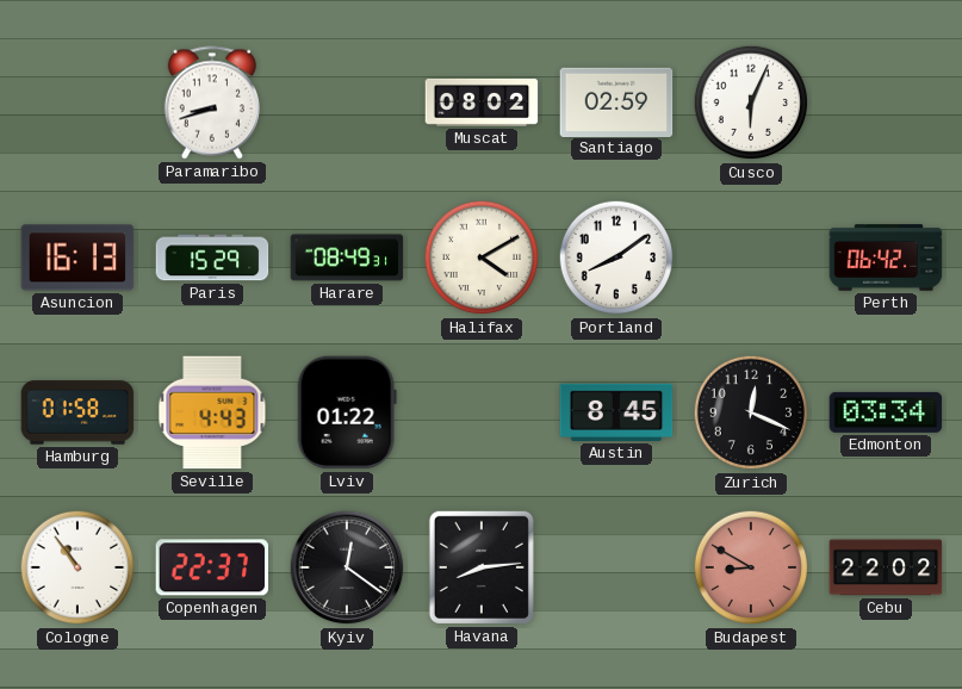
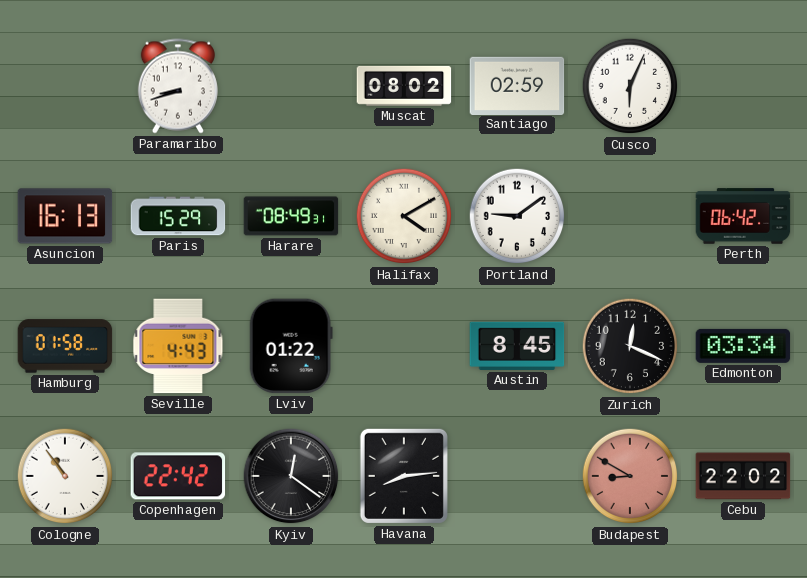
Portland: 8:09 -> 9:09
Copenhagen: 22:37 -> 22:42
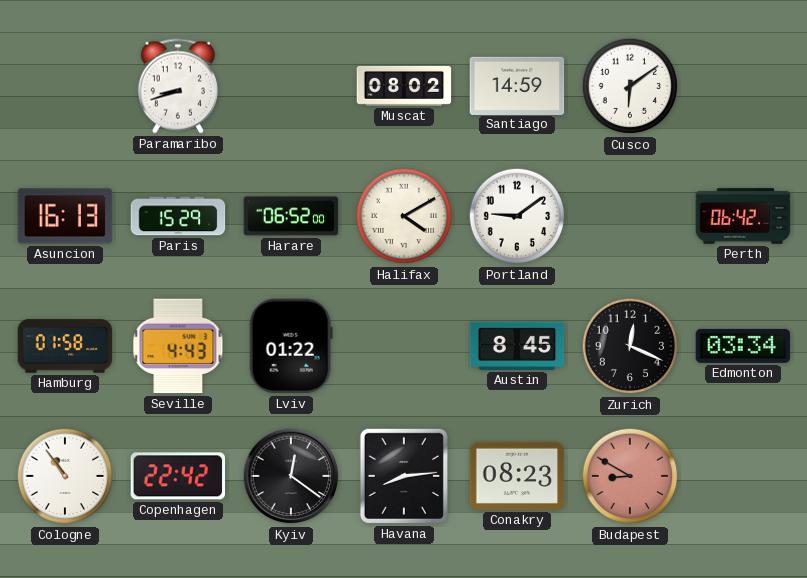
Santiago: 02:59 -> 14:59
Cusco: 6:04 -> 6:09
Harare: 08:49 -> 06:52
Conakry: none -> 08:23
Cebu: 22:02 -> none
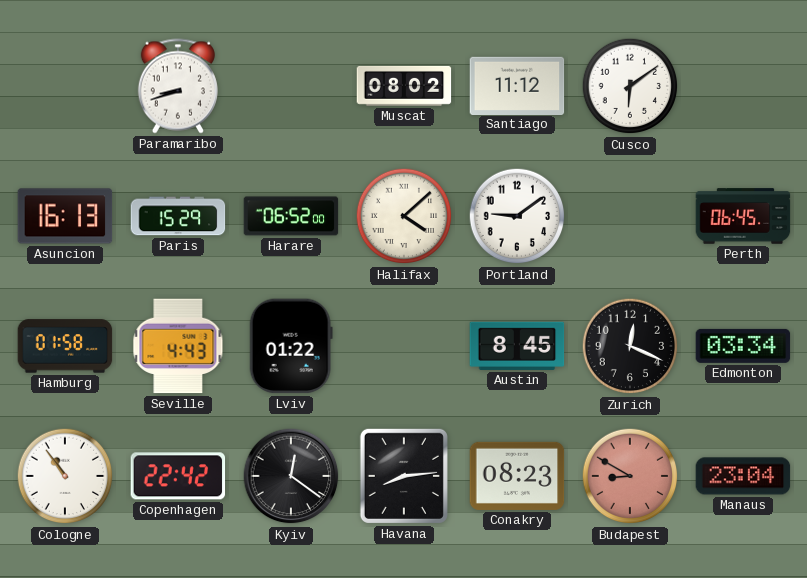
Santiago: 14:59 -> 11:12
Halifax: 4:10 -> 4:08
Perth: 06:42 -> 06:45
Manaus: none -> 23:04
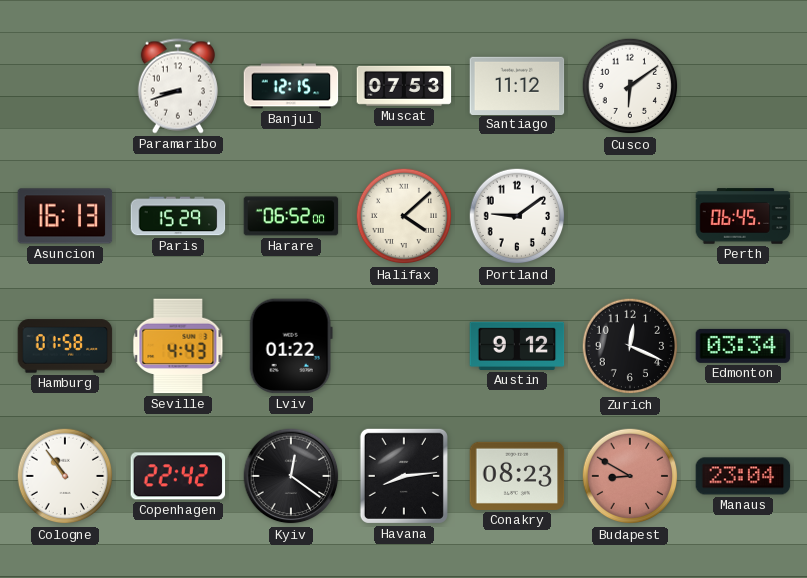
Banjul: none -> 12:15
Muscat: 08:02 -> 07:53
Austin: 8:45 -> 9:12
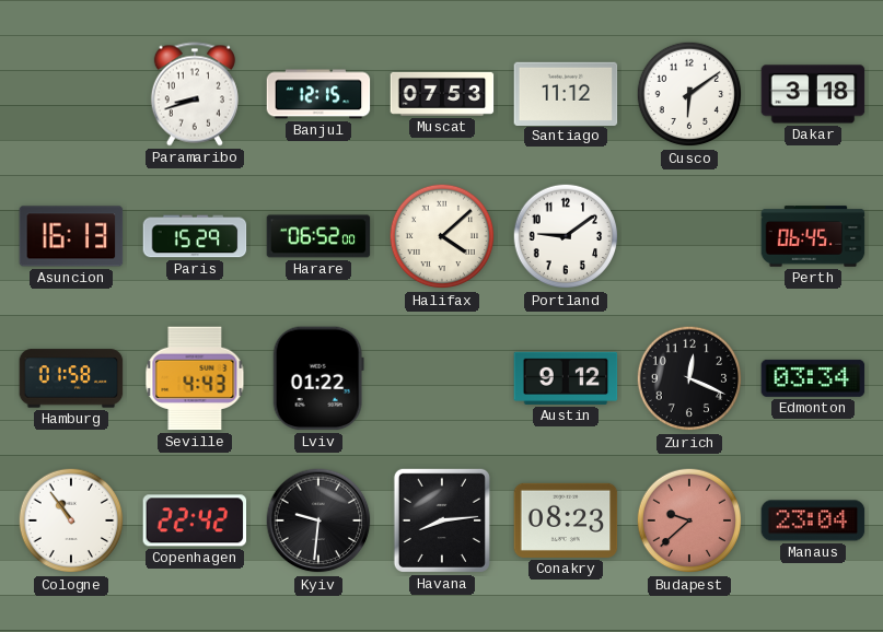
Dakar: none -> 3:18
Kyiv: 12:21 -> 9:31
Budapest: 8:50 -> 9:38
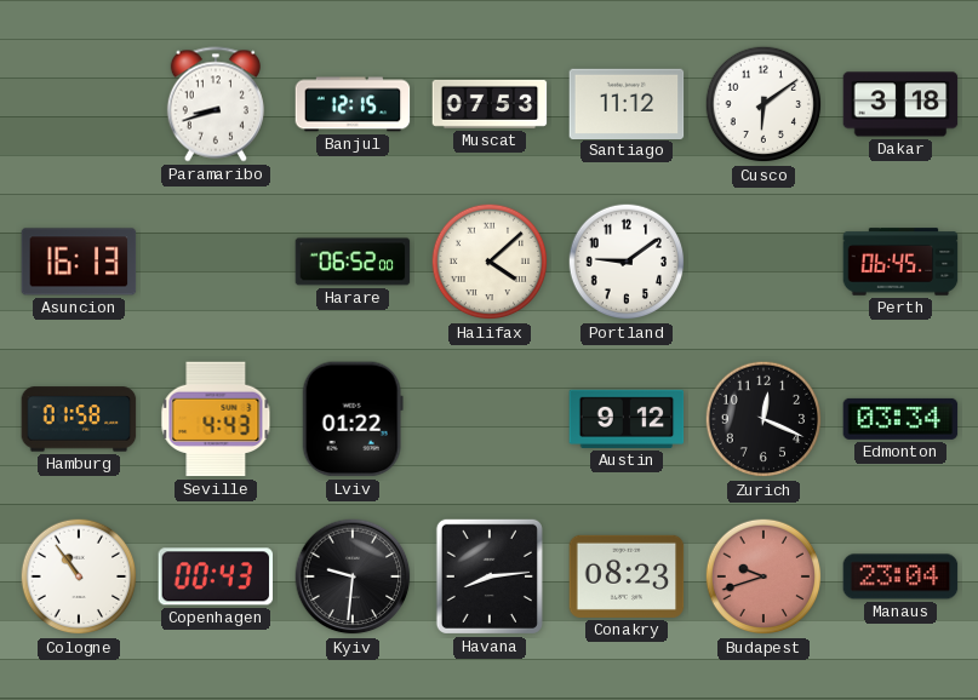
Paris: 15:29 -> none
Copenhagen: 22:42 -> 00:43
Budapest: 9:38 -> 9:42
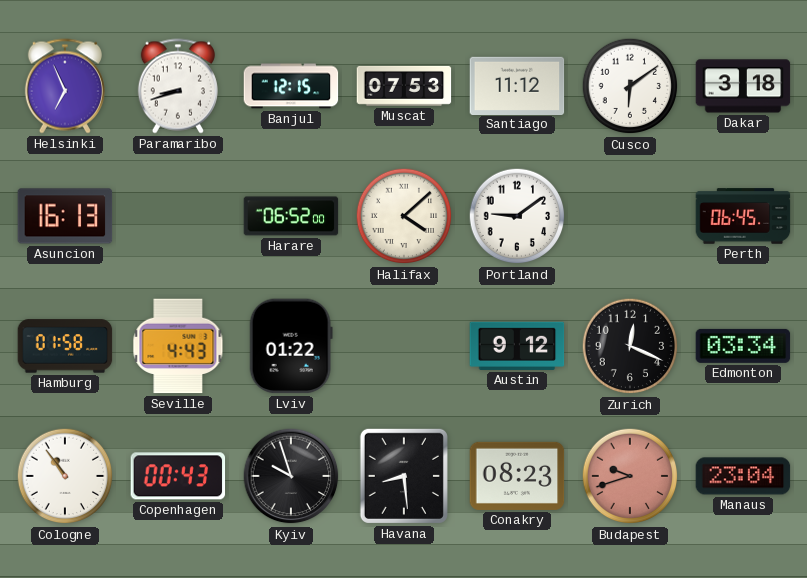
Helsinki: none -> 6:56
Kyiv: 9:31 -> 9:57
Havana: 8:14 -> 8:29
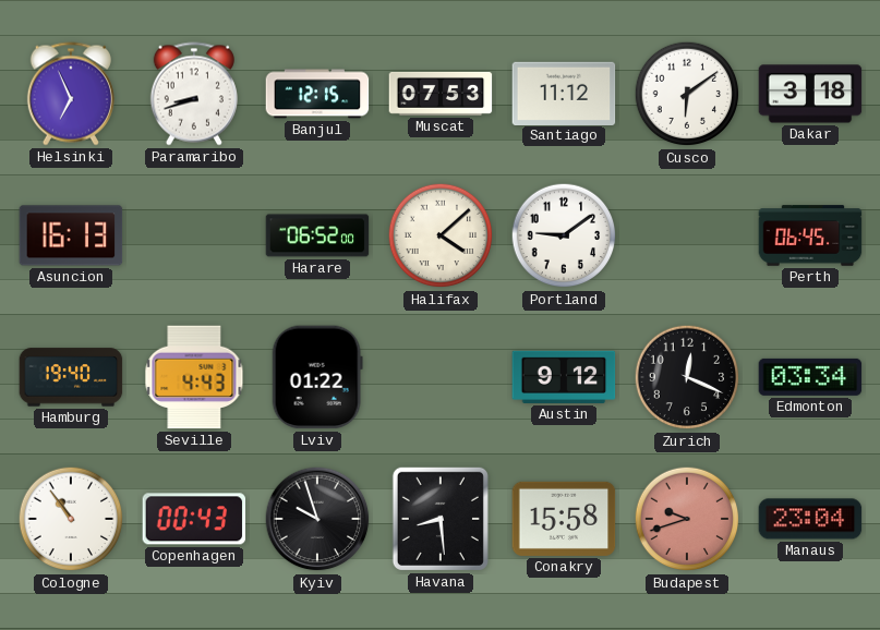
Hamburg: 01:58 -> 19:40
Conakry: 08:23 -> 15:58
